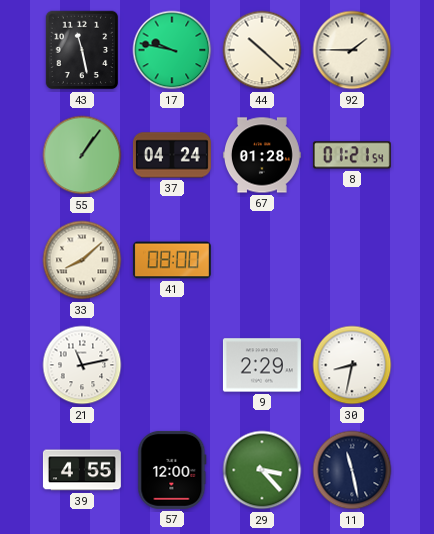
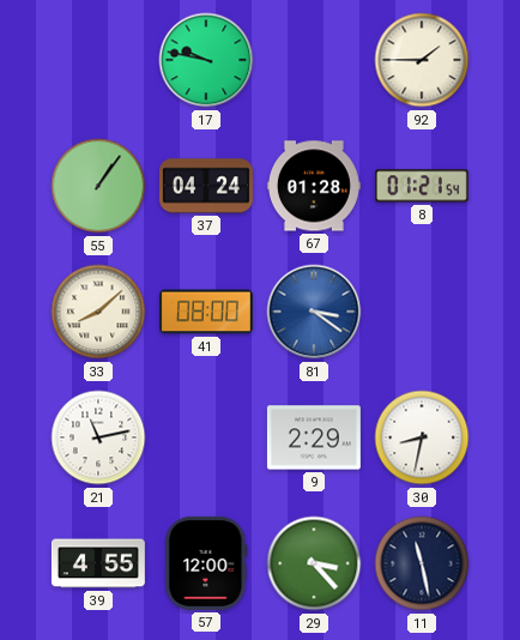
43: 11:28 -> none
44: 10:22 -> none
81: none -> 3:21
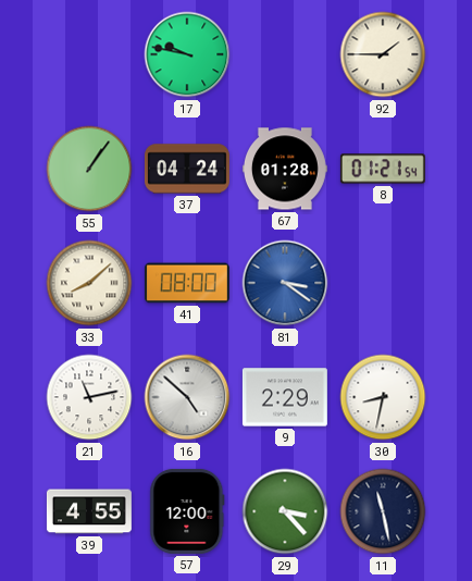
16: none -> 4:52
